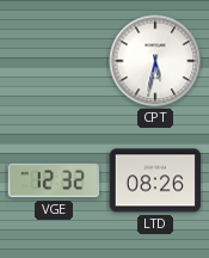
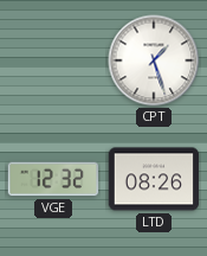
CPT: 5:32 -> 1:27
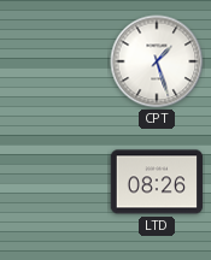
VGE: 12:32 -> none
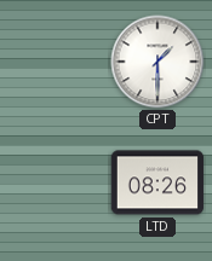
CPT: 1:27 -> 1:30
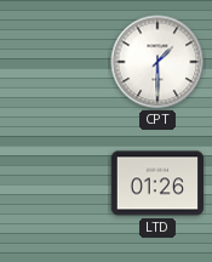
LTD: 08:26 -> 01:26
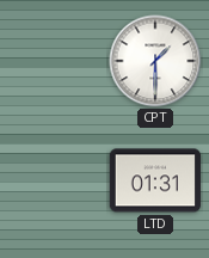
LTD: 01:26 -> 01:31
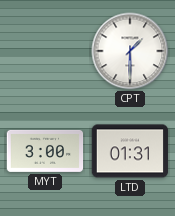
MYT: none -> 3:00
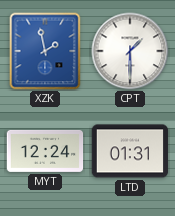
XZK: none -> 1:58
MYT: 3:00 -> 12:24
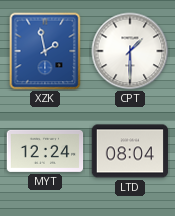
LTD: 01:31 -> 08:04
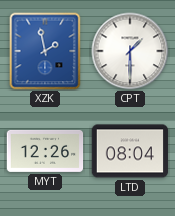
MYT: 12:24 -> 12:26
